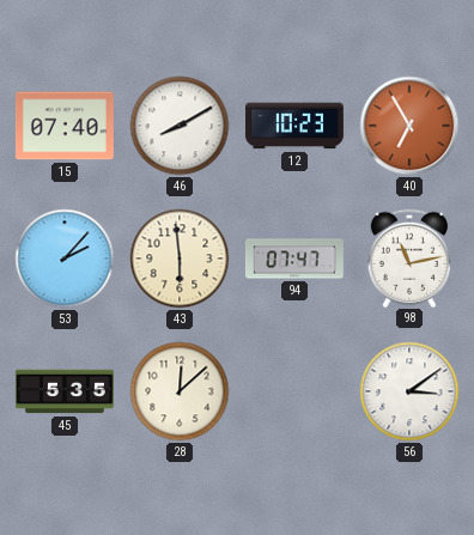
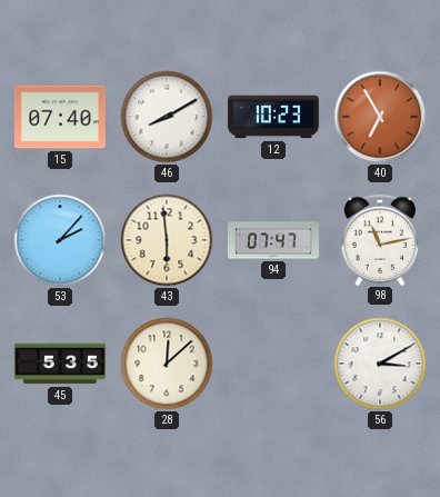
56: 3:09 -> 3:10
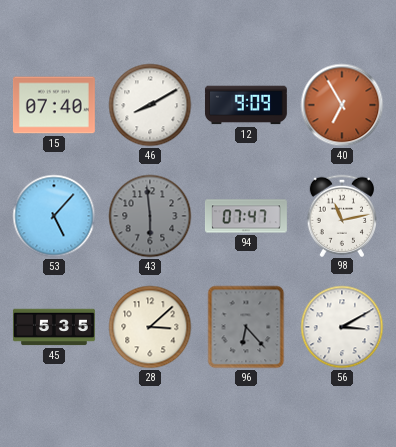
12: 10:23 -> 9:09
53: 2:07 -> 5:07
43 dial: cream -> grey
28: 12:08 -> 3:08
96: none -> 6:23
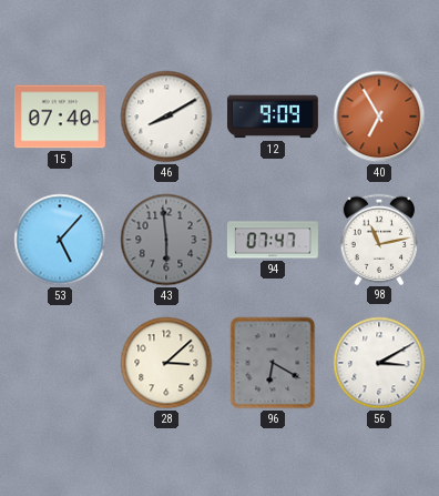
45: 5:35 -> none
96: 6:23 -> 6:20
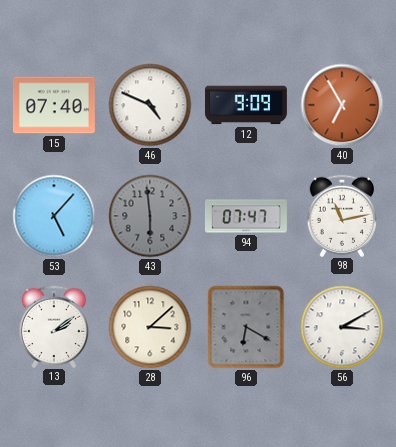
46: 8:10 -> 4:49
13: none -> 2:09
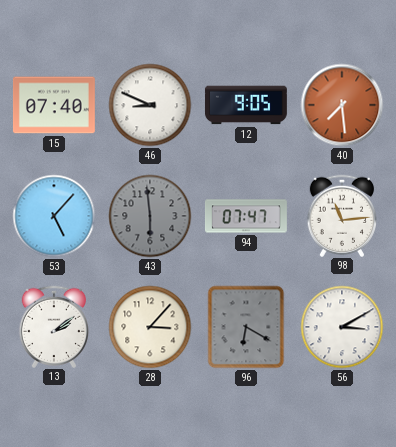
46: 4:49 -> 8:49
12: 9:09 -> 9:05
40: 6:55 -> 7:29
98: 11:13 -> 11:14
28: 3:08 -> 3:07
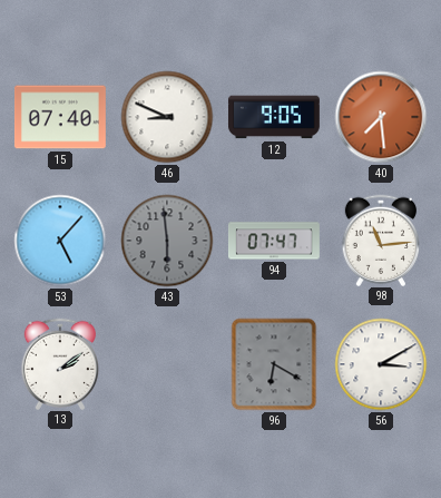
28: 3:07 -> none
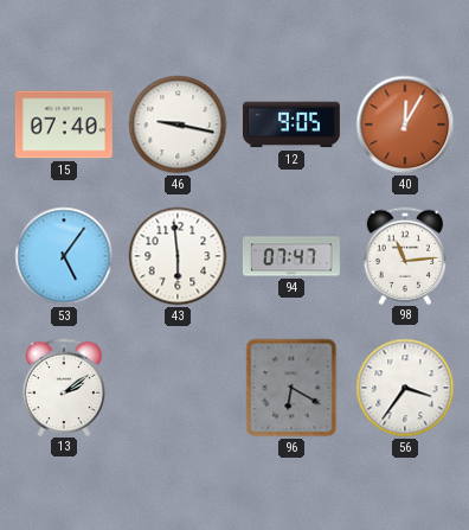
46: 8:49 -> 9:17
40: 7:29 -> 12:05
53: 5:07 -> 5:06
43 dial: grey -> white
56: 3:10 -> 3:36
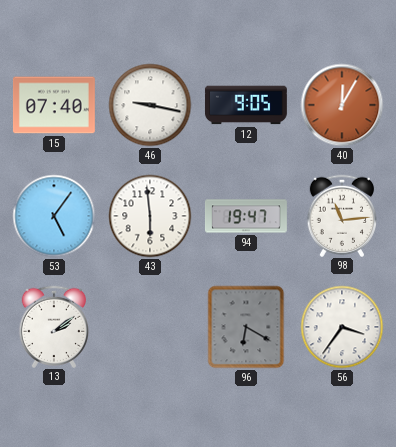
94: 07:47 -> 19:47
